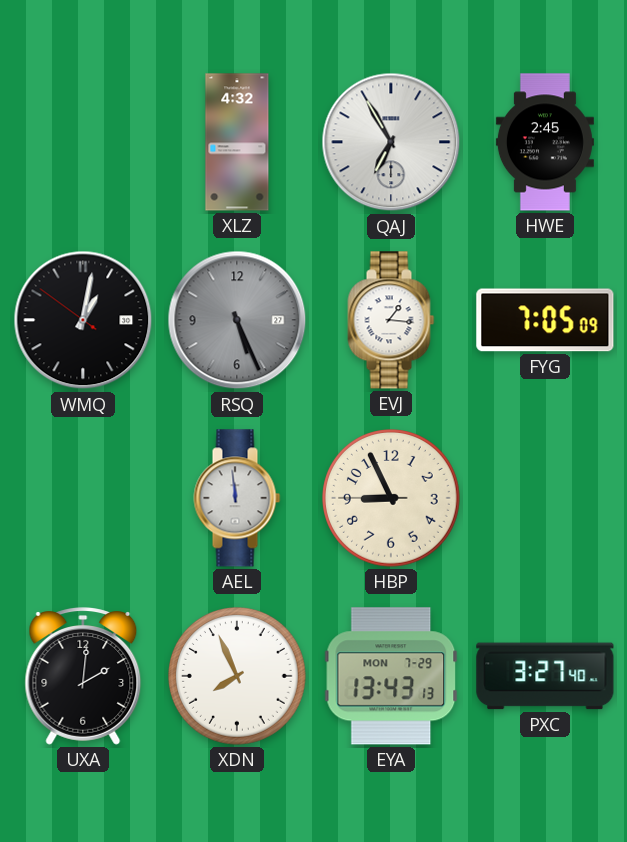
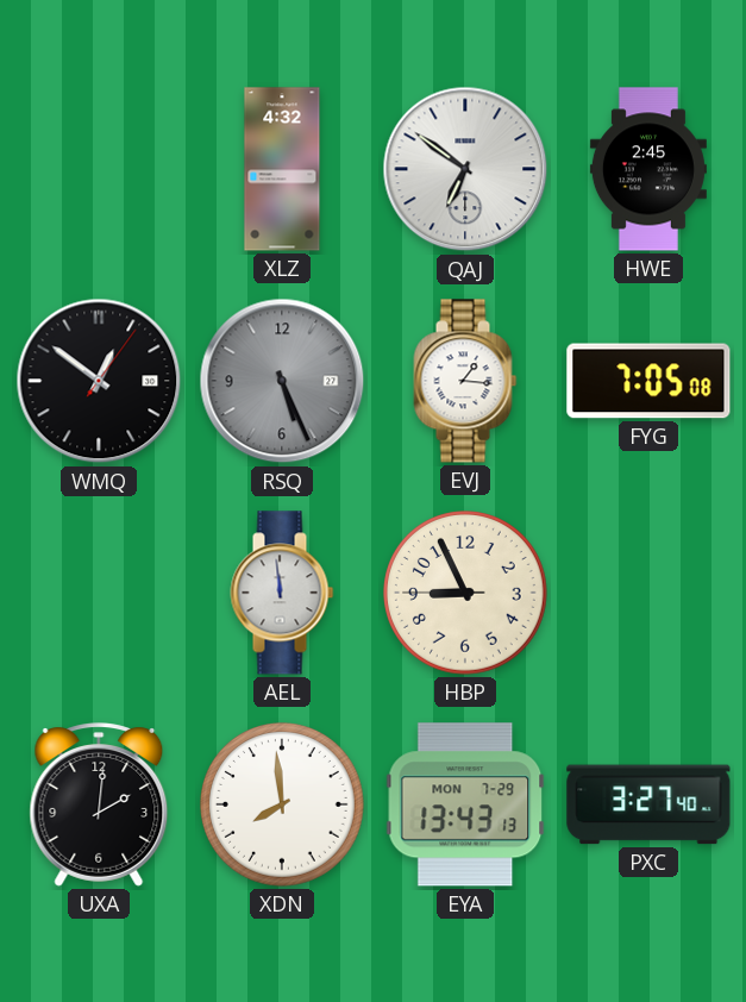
QAJ: 6:55 -> 6:51
WMQ: 1:01 -> 12:51
FYG: 7:05:09 -> 7:05:08
XDN: 7:56 -> 7:59
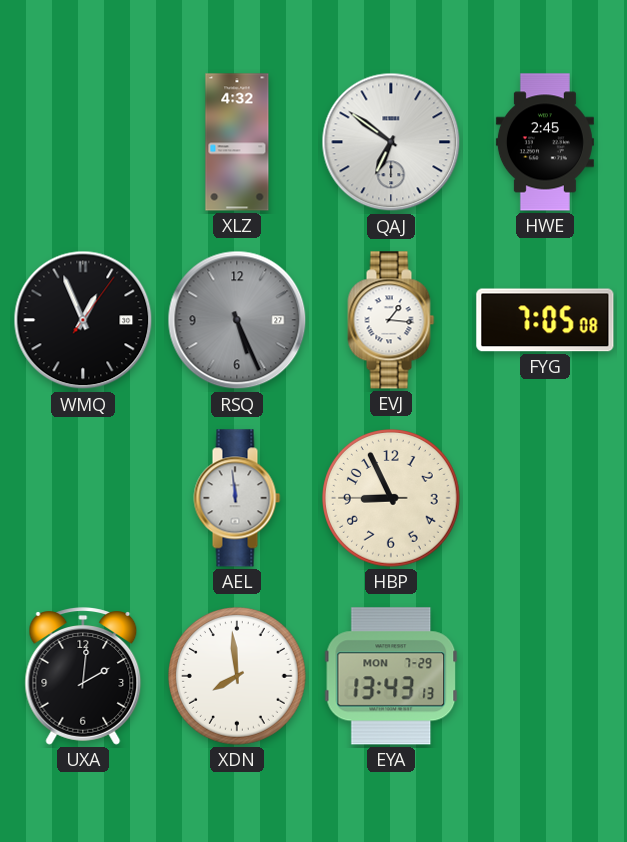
WMQ: 12:51 -> 12:56
PXC: 3:27 -> none
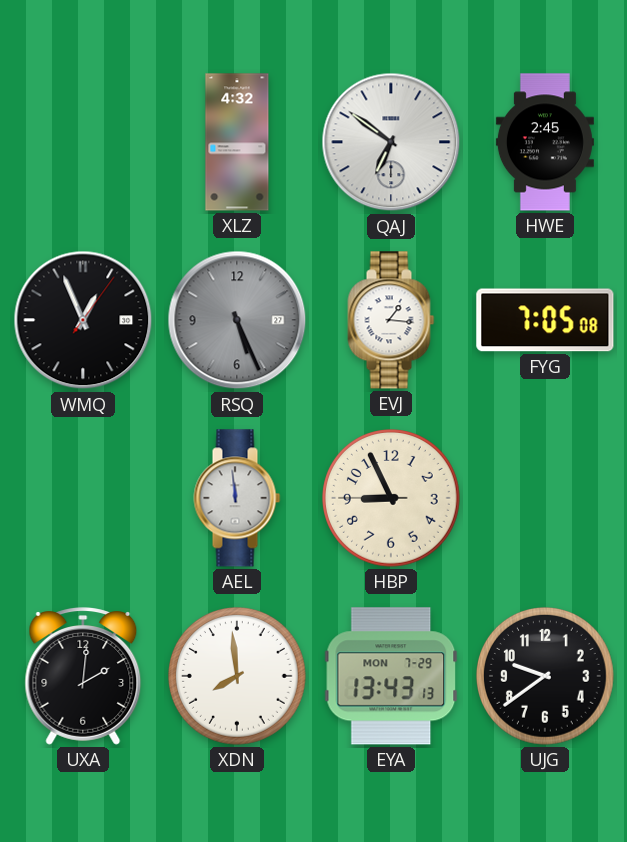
UJG: none -> 9:39
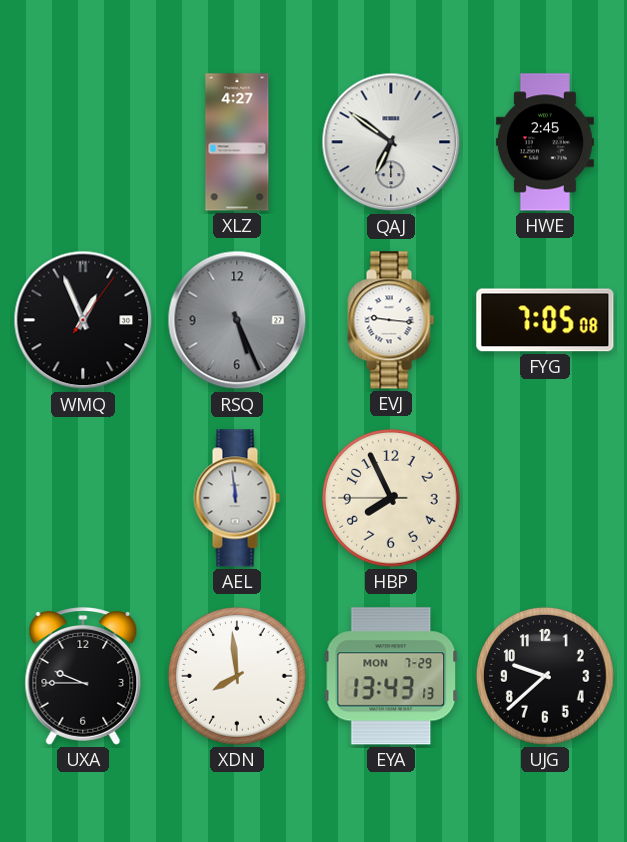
XLZ: 4:32 -> 4:27
EVJ: 1:16 -> 9:16
HBP: 8:55 -> 7:55
UXA: 2:01 -> 9:45
UJG: 9:39 -> 9:38
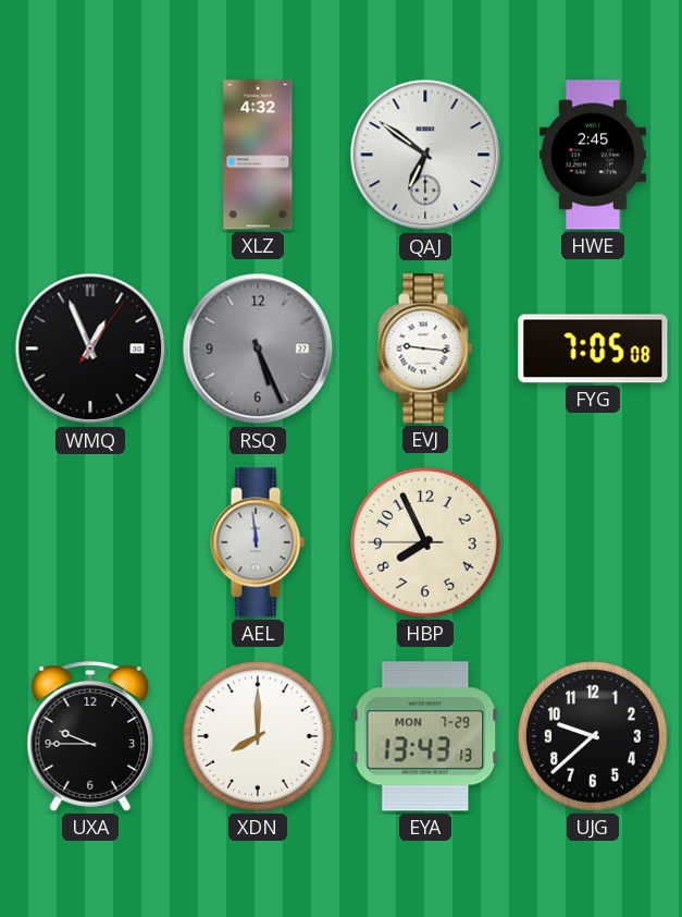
XLZ: 4:27 -> 4:32
XDN: 7:59 -> 8:00
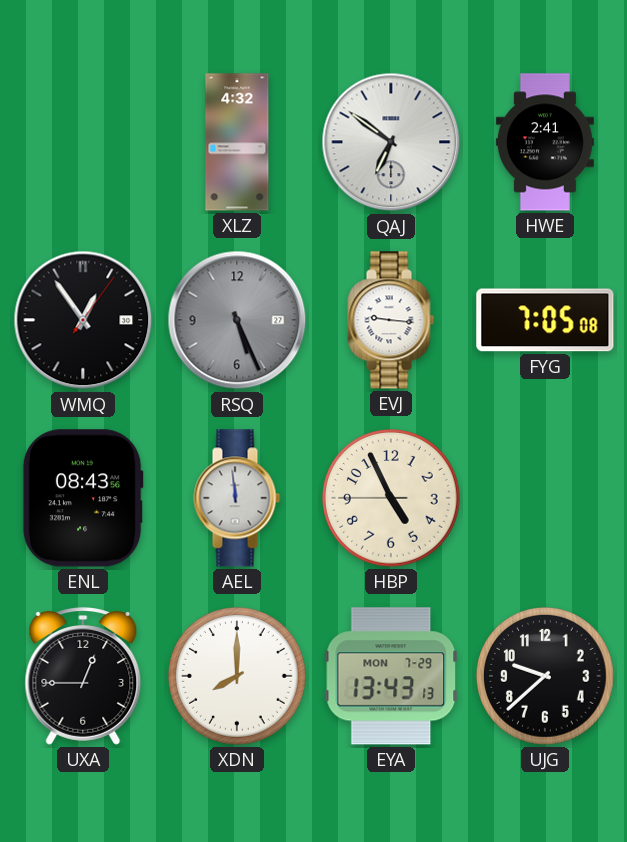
HWE: 2:45 -> 2:41
WMQ: 12:56 -> 12:54
ENL: none -> 08:43
HBP: 7:55 -> 4:55
UXA: 9:45 -> 12:45
